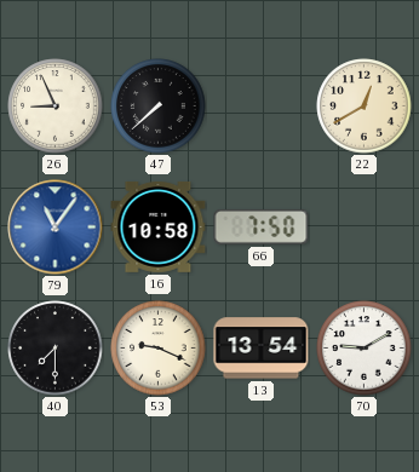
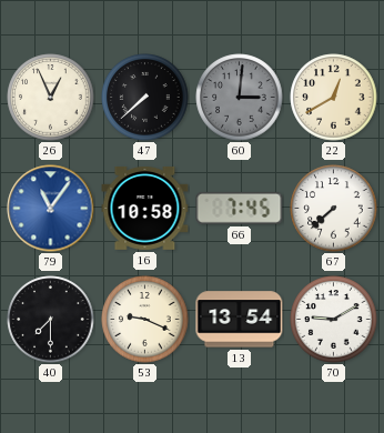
26: 8:56 -> 12:56
60: none -> 3:01
66: 7:50 -> 7:45
67: none -> 7:38
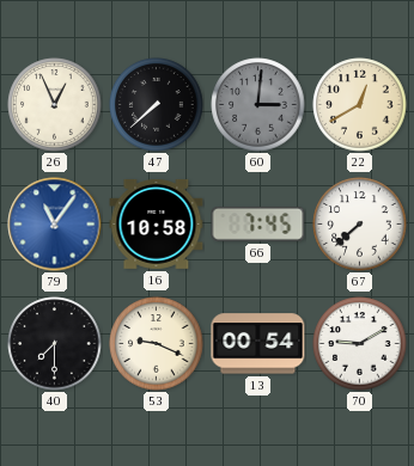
13: 13:54 -> 00:54
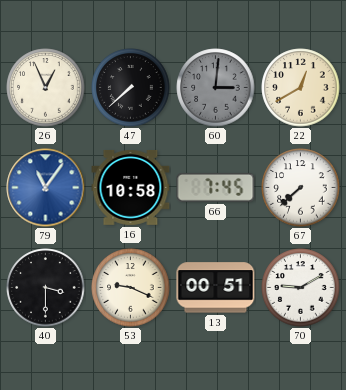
40: 7:30 -> 3:30
13: 00:54 -> 00:51
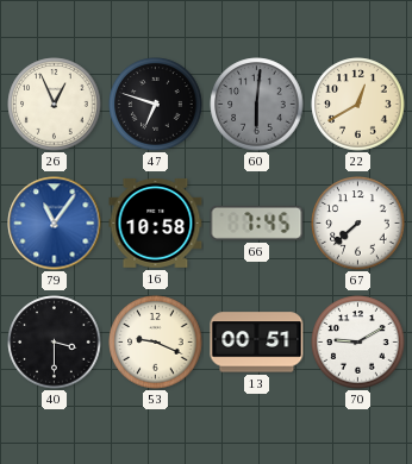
47: 7:38 -> 6:48
60: 3:01 -> 6:01
